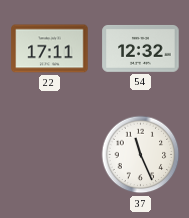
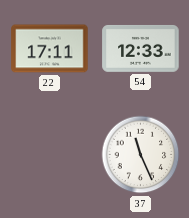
54: 12:32 -> 12:33
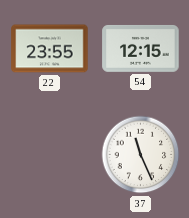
22: 17:11 -> 23:55
54: 12:33 -> 12:15
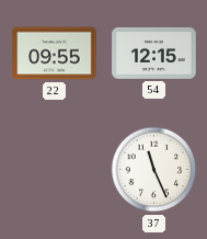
22: 23:55 -> 09:55
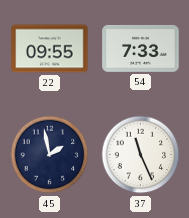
54: 12:15 -> 7:33
45: none -> 1:58
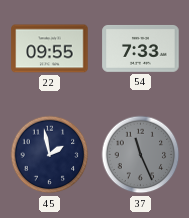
37 dial: white -> grey
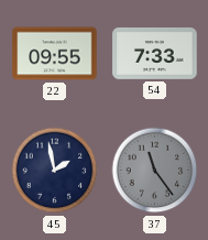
37: 11:26 -> 11:24
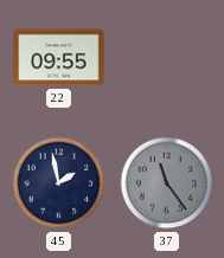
54: 7:33 -> none
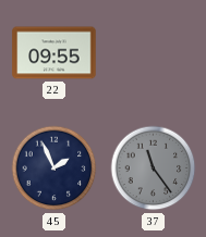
45: 1:58 -> 1:56
